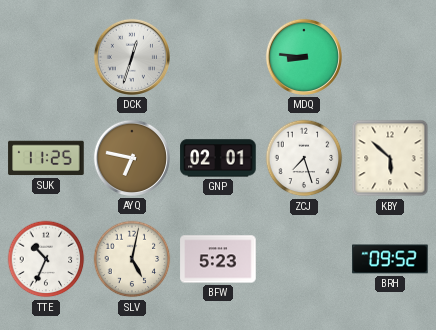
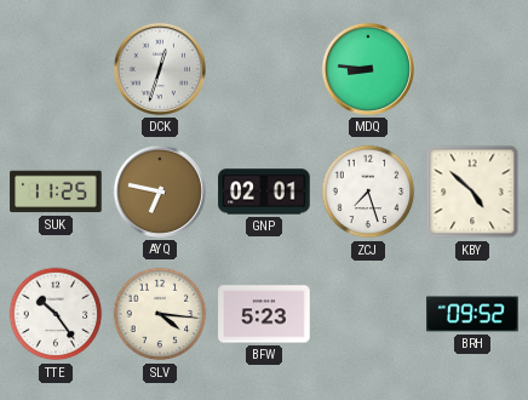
KBY: 5:52 -> 4:52
TTE: 10:34 -> 10:24
SLV: 5:02 -> 4:16
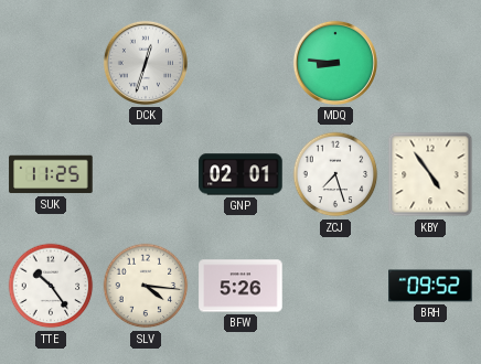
AYQ: 6:47 -> none
KBY: 4:52 -> 4:54
BFW: 5:23 -> 5:26
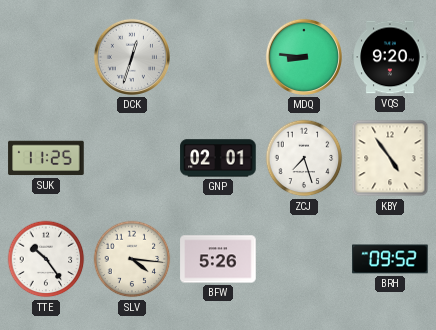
VQS: none -> 9:20
